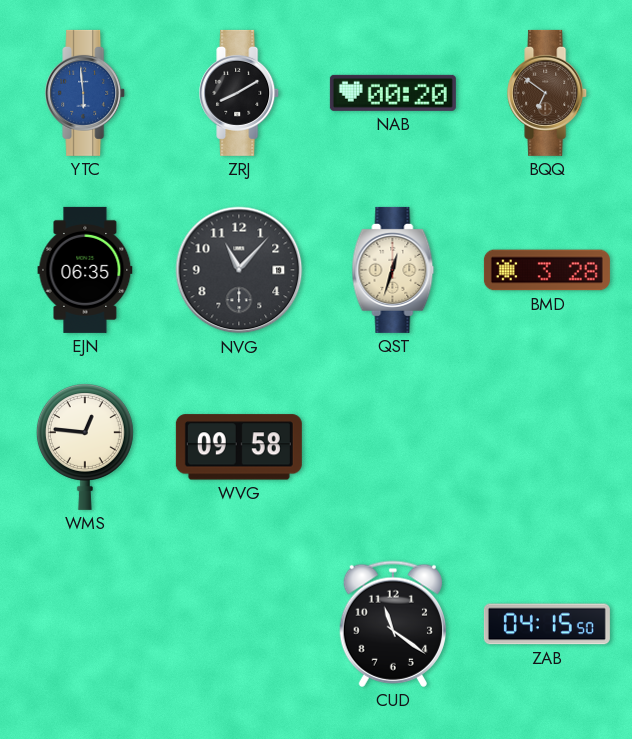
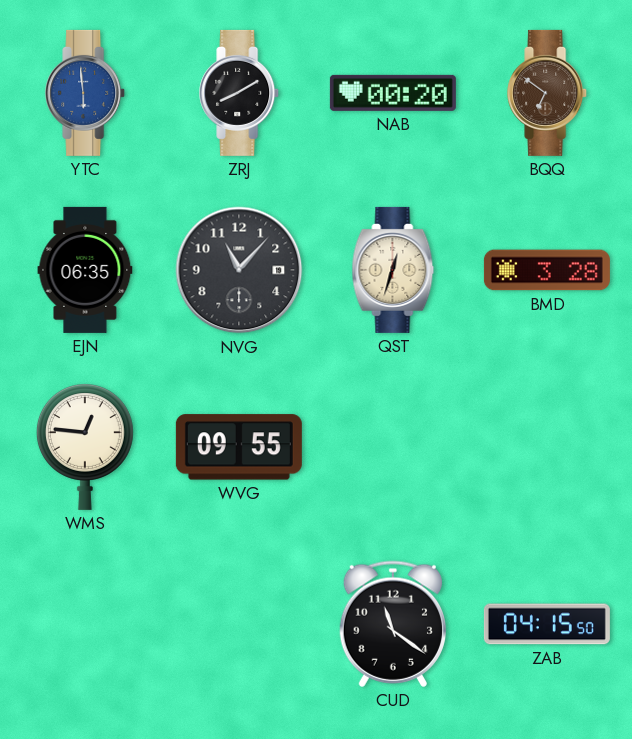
WVG: 09:58 -> 09:55
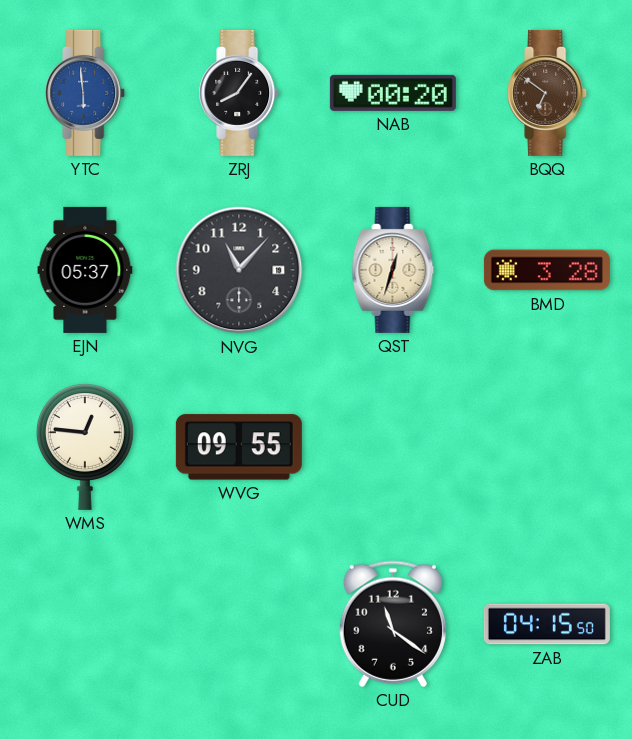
ZRJ: 8:10 -> 8:06
EJN: 06:35 -> 05:37
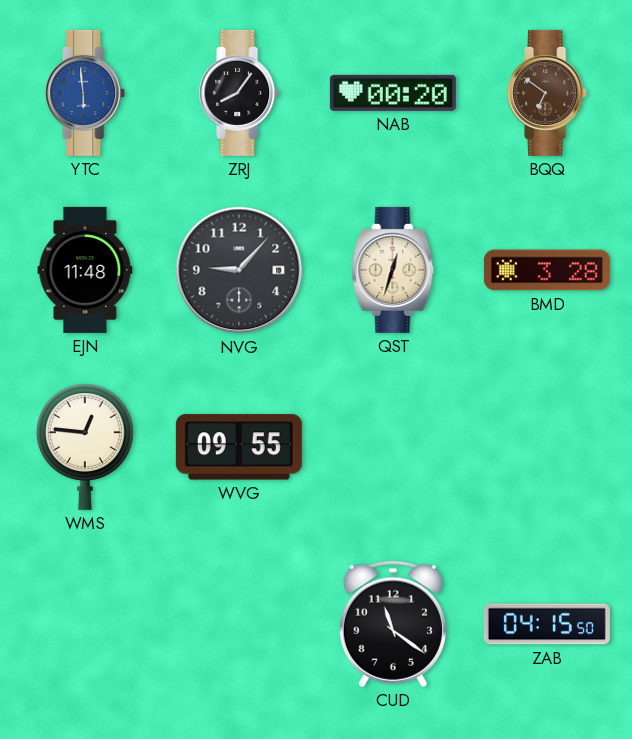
EJN: 05:37 -> 11:48
NVG: 11:07 -> 9:07
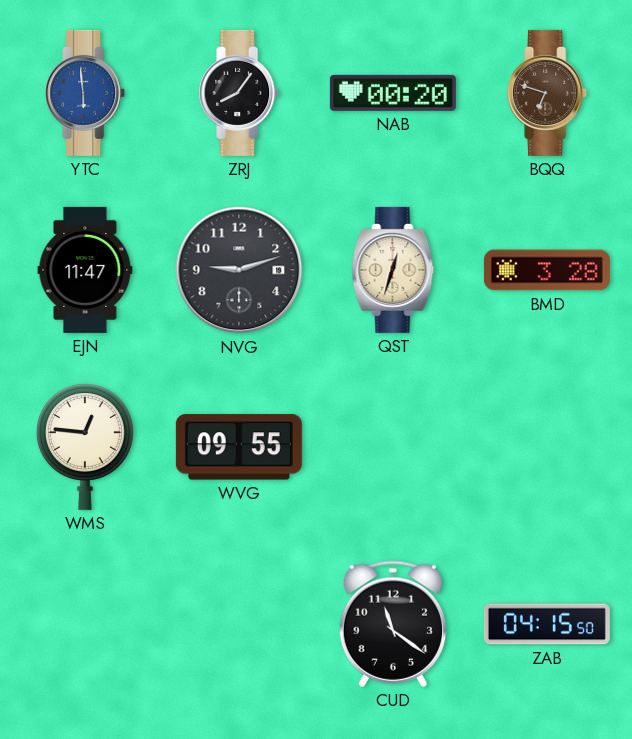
BQQ: 6:51 -> 6:48
EJN: 11:48 -> 11:47
NVG: 9:07 -> 9:12
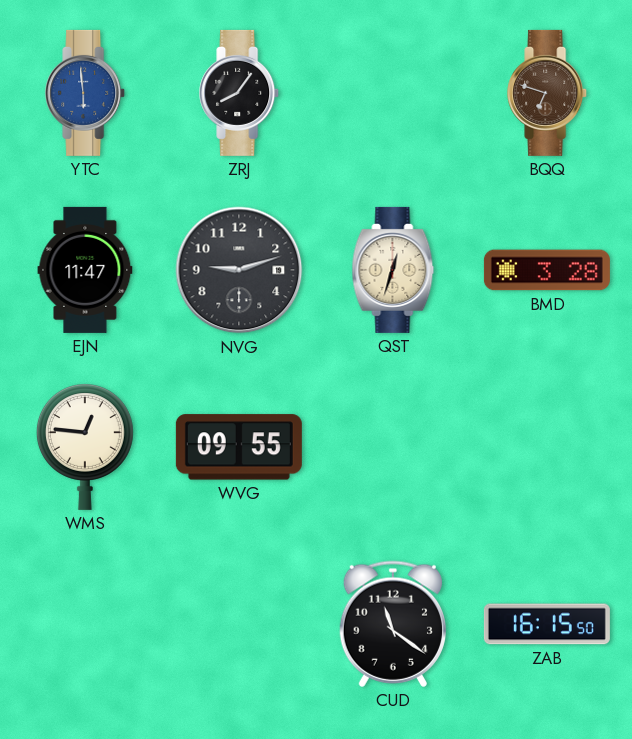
NAB: 00:20 -> none
ZAB: 04:15 -> 16:15
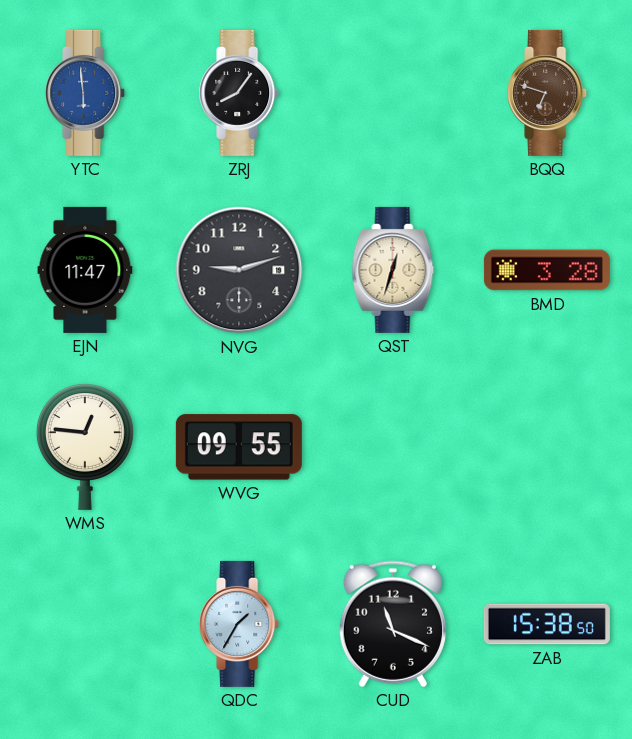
QDC: none -> 1:35
CUD: 11:21 -> 11:19
ZAB: 16:15 -> 15:38
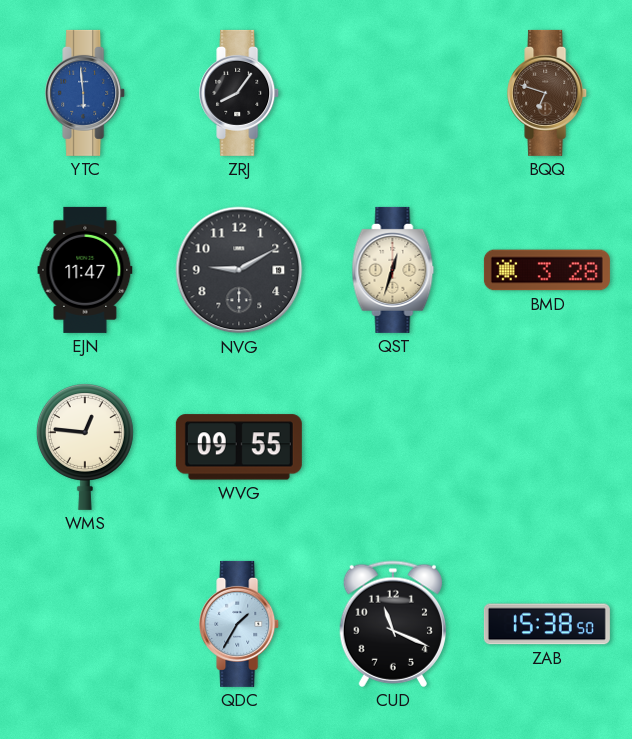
NVG: 9:12 -> 9:10
